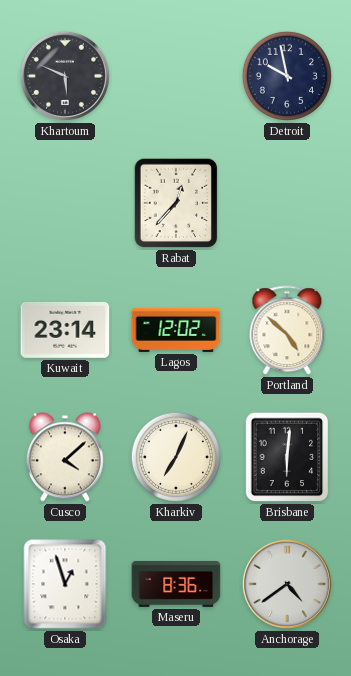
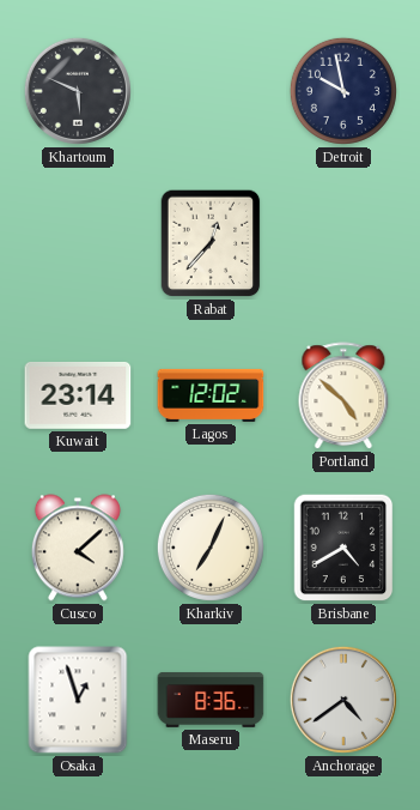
Brisbane: 6:01 -> 4:40
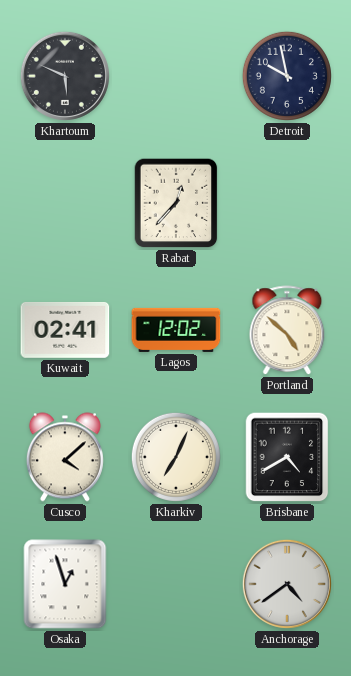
Kuwait: 23:14 -> 02:41
Maseru: 8:36 -> none
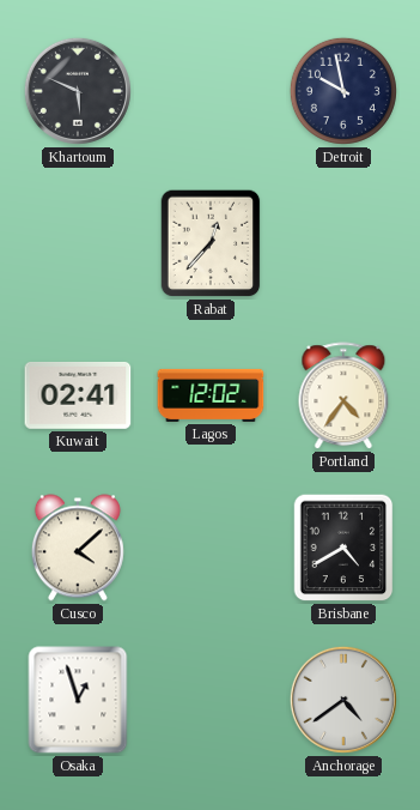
Portland: 4:52 -> 4:36
Kharkiv: 7:04 -> none
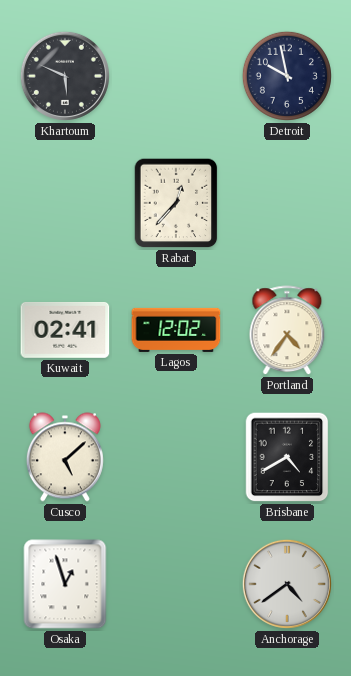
Cusco: 4:08 -> 5:08
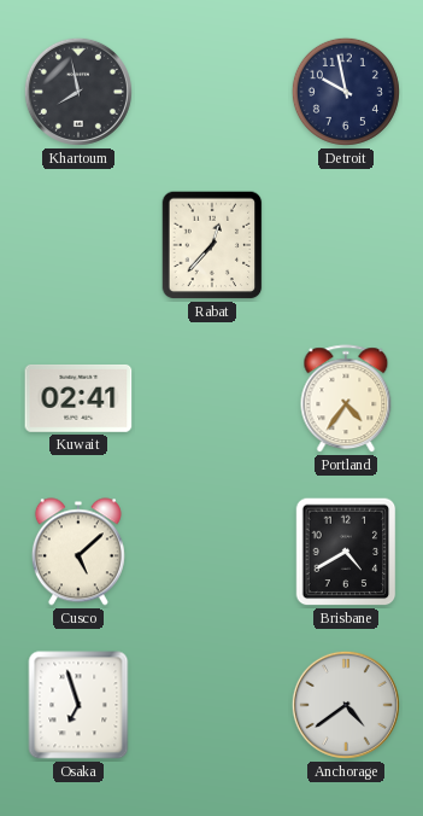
Khartoum: 5:49 -> 7:58
Lagos: 12:02 -> none
Osaka: 12:57 -> 6:57
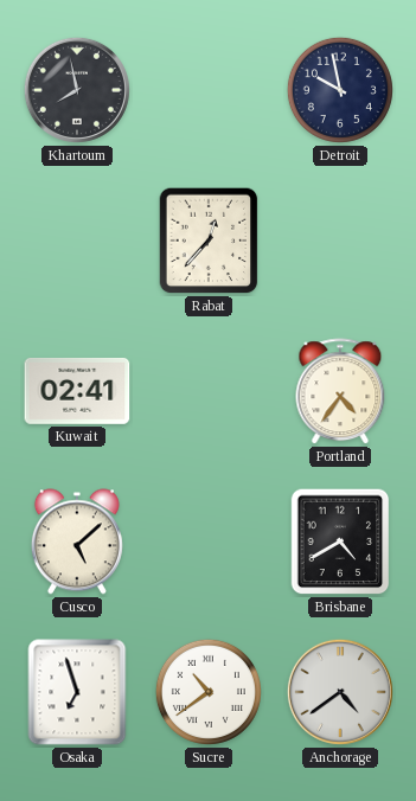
Sucre: none -> 10:39
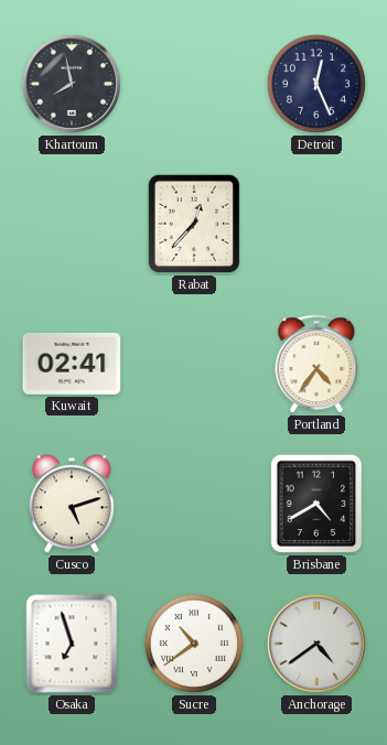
Detroit: 9:58 -> 12:26
Cusco: 5:08 -> 5:12
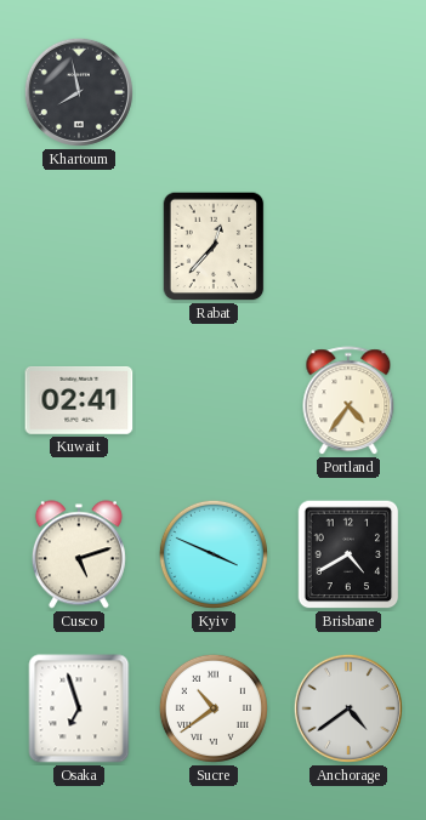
Detroit: 12:26 -> none
Kyiv: none -> 3:49
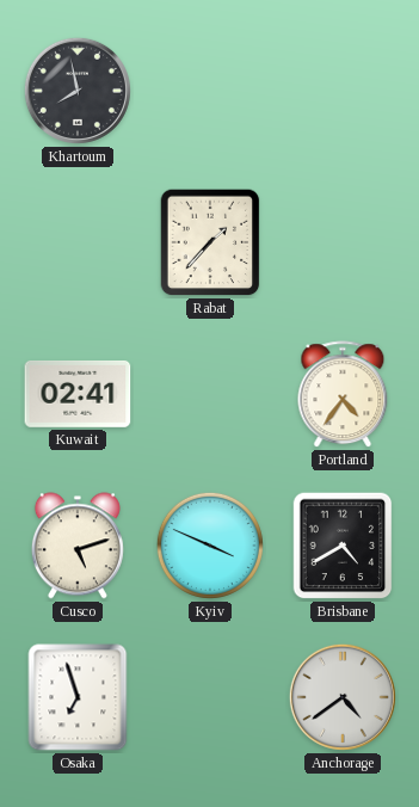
Rabat: 12:37 -> 1:37
Sucre: 10:39 -> none
